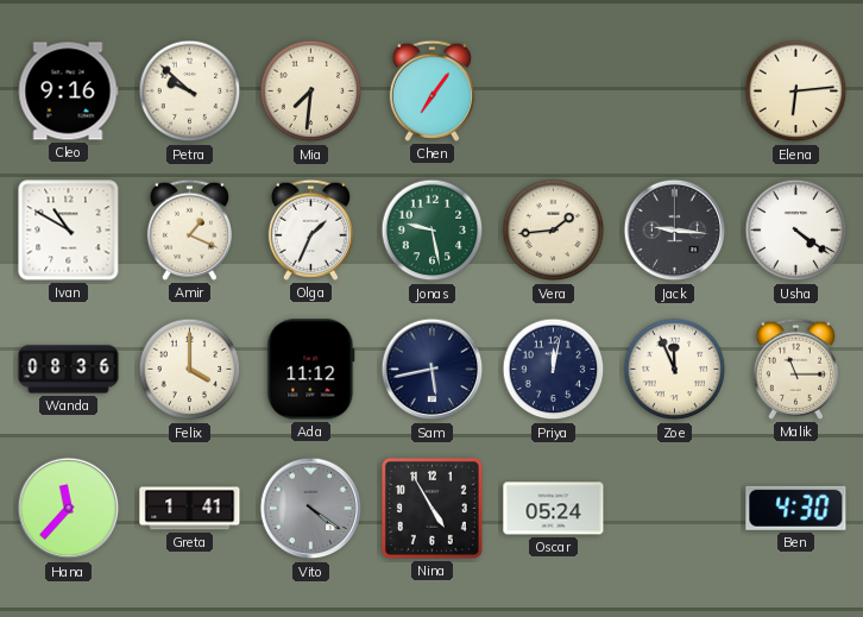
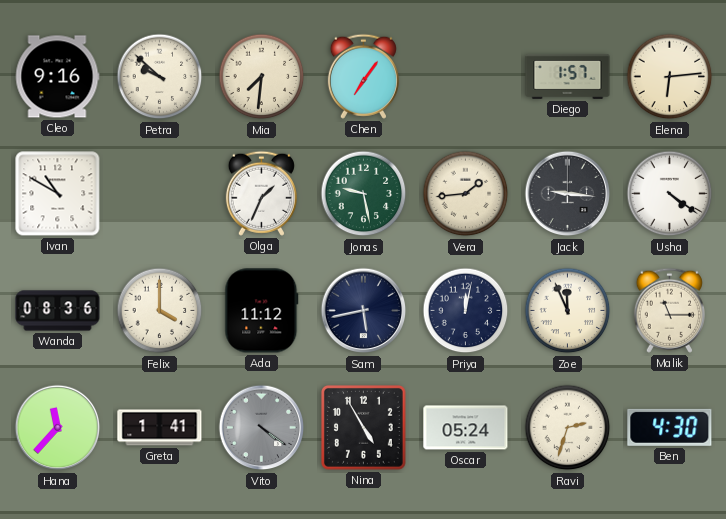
Diego: none -> 1:57
Amir: 1:19 -> none
Ravi: none -> 2:33
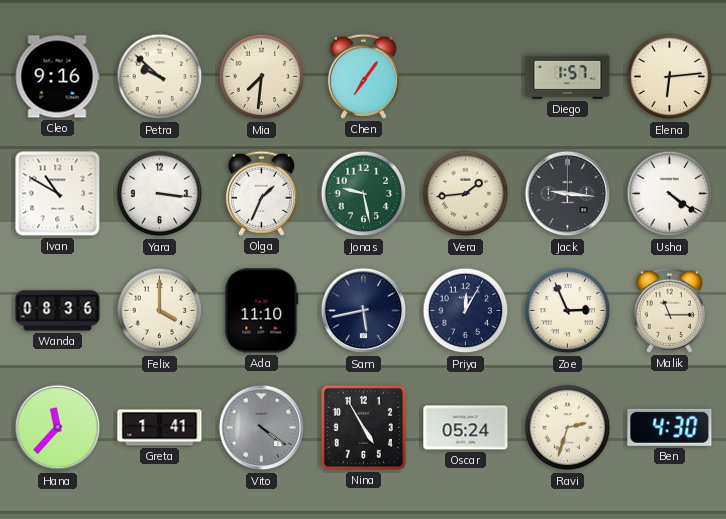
Yara: none -> 3:16
Ada: 11:12 -> 11:10
Priya: 12:02 -> 12:05
Zoe: 11:56 -> 2:56
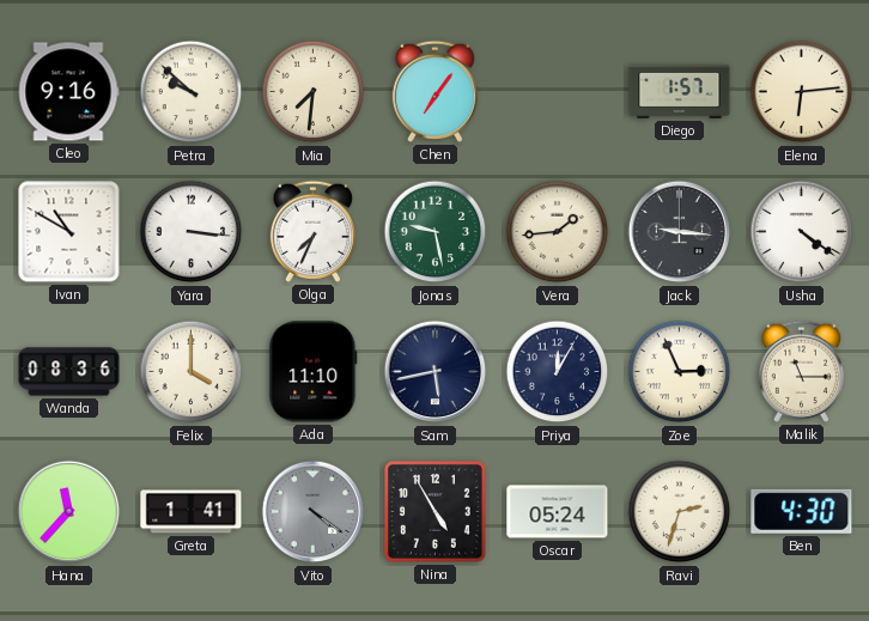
Olga: 1:34 -> 7:34
